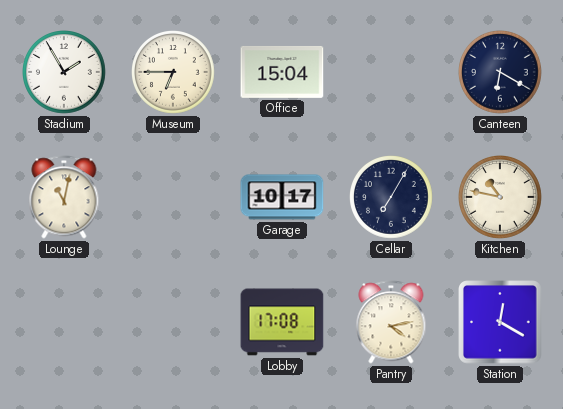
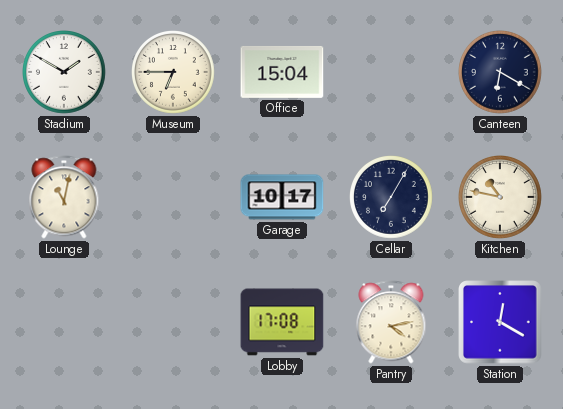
Stadium: 1:55 -> 1:50
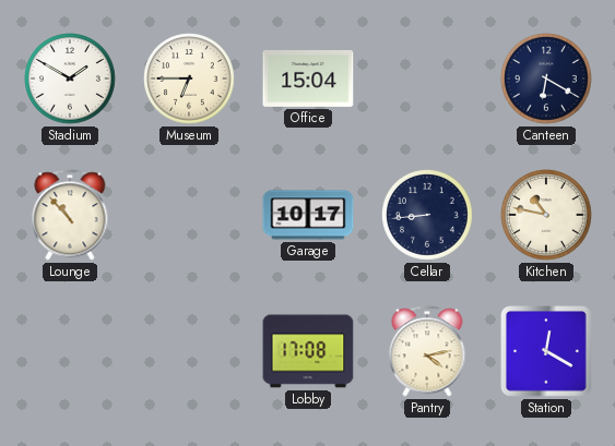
Lounge: 11:02 -> 10:53
Cellar: 7:05 -> 8:44
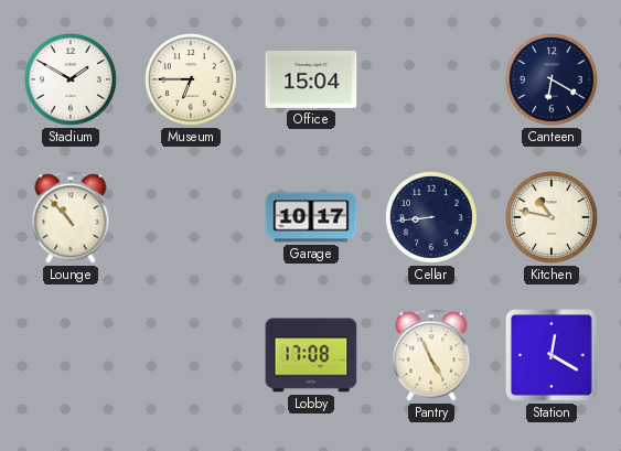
Pantry: 4:13 -> 4:56
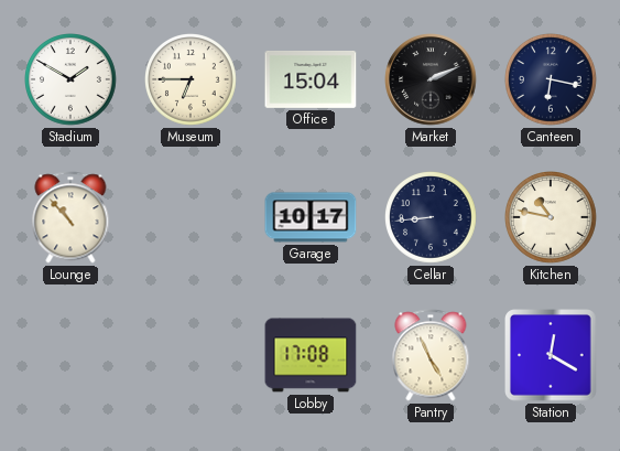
Market: none -> 2:11
Canteen: 6:20 -> 6:17
